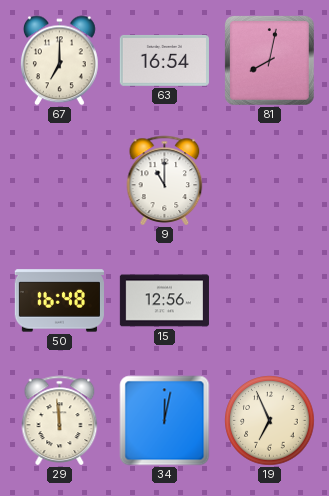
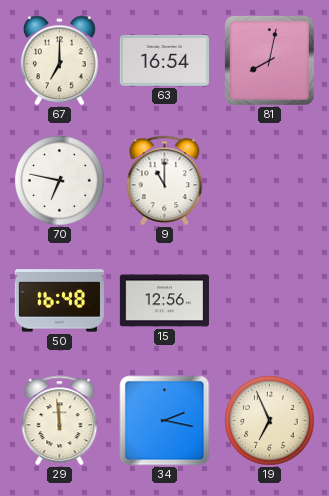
70: none -> 6:47
34: 12:02 -> 2:17
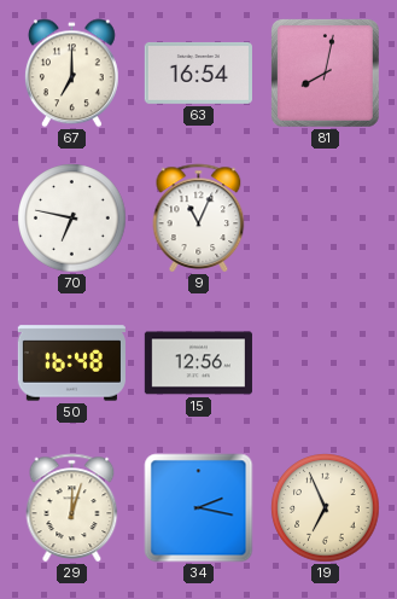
9: 11:00 -> 11:04
29: 11:59 -> 12:03
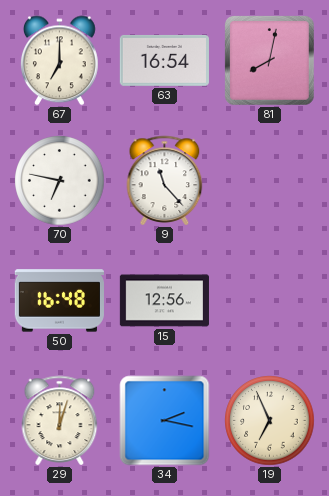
9: 11:04 -> 11:23
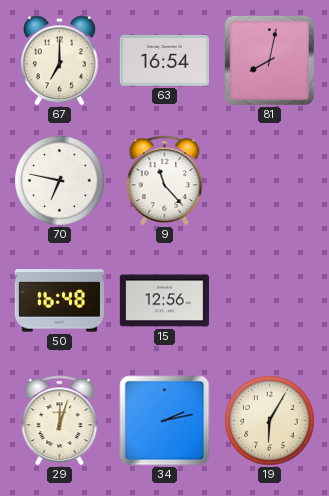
34: 2:17 -> 2:13
19: 6:56 -> 6:05
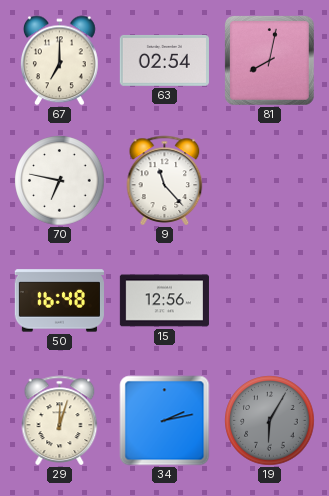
63: 16:54 -> 02:54
19 dial: cream -> grey
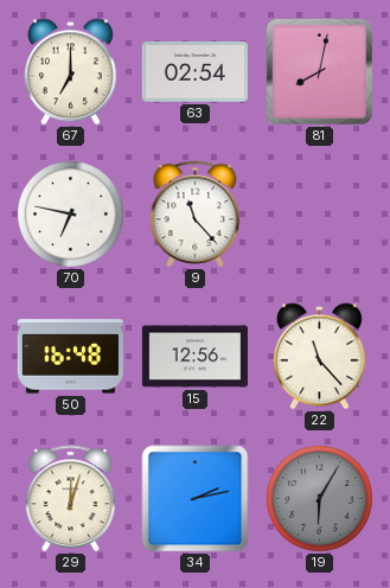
22: none -> 11:23
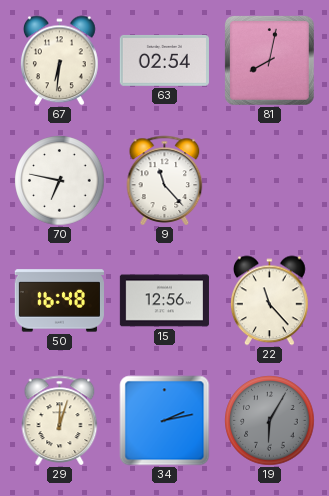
67: 7:00 -> 6:31
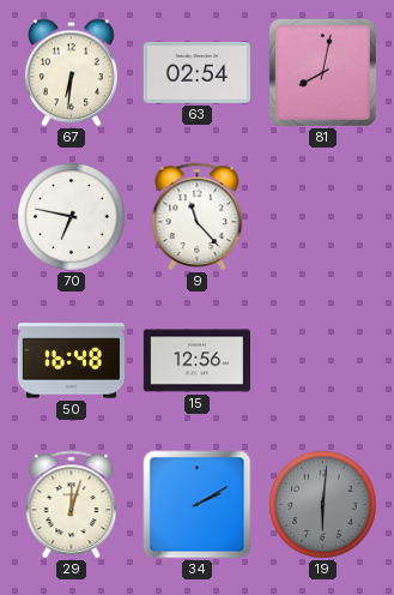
22: 11:23 -> none
34: 2:13 -> 2:10
19: 6:05 -> 6:01
